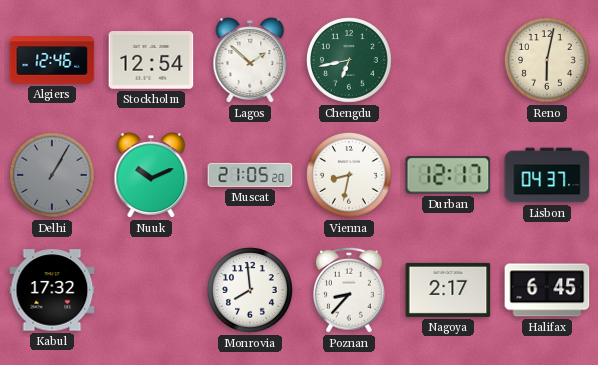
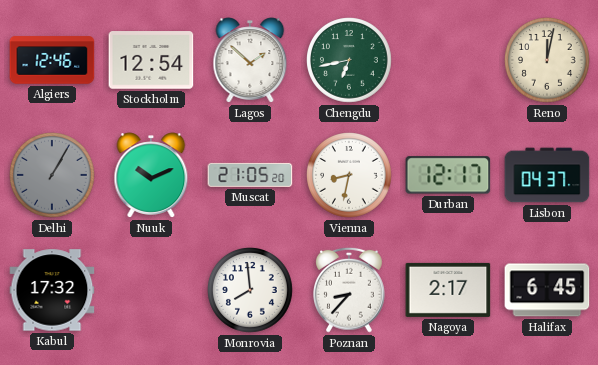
Reno: 6:02 -> 12:02
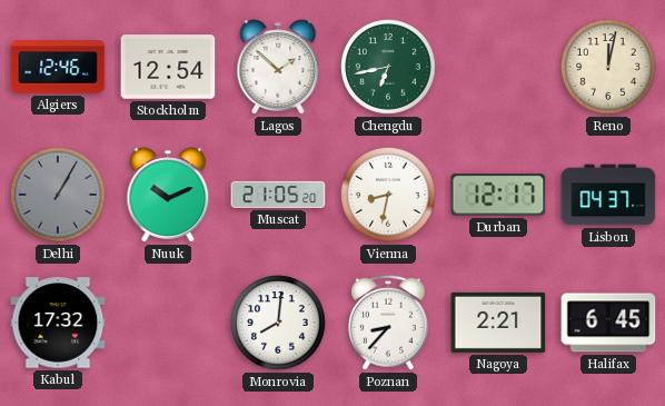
Monrovia: 7:59 -> 8:01
Nagoya: 2:17 -> 2:21
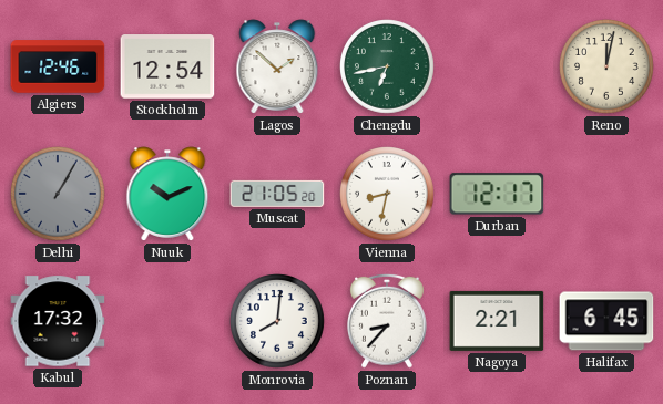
Lisbon: 04:37 -> none
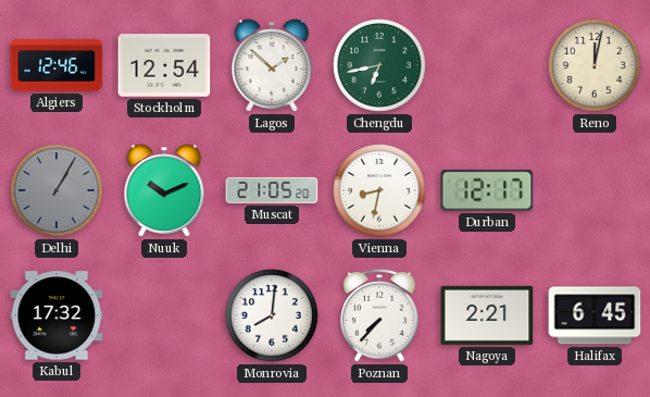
Poznan: 8:37 -> 7:37
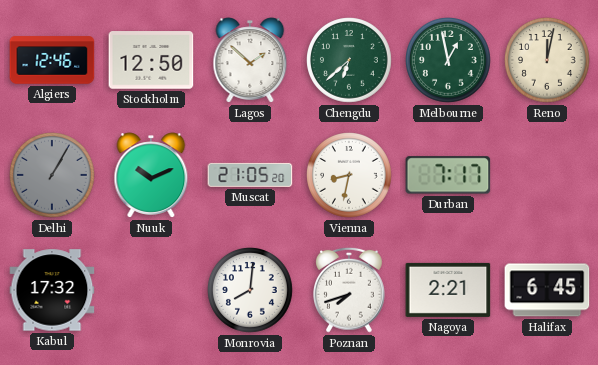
Stockholm: 12:54 -> 12:50
Chengdu: 6:43 -> 6:38
Melbourne: none -> 12:58
Durban: 12:17 -> 7:17
Poznan: 7:37 -> 7:42
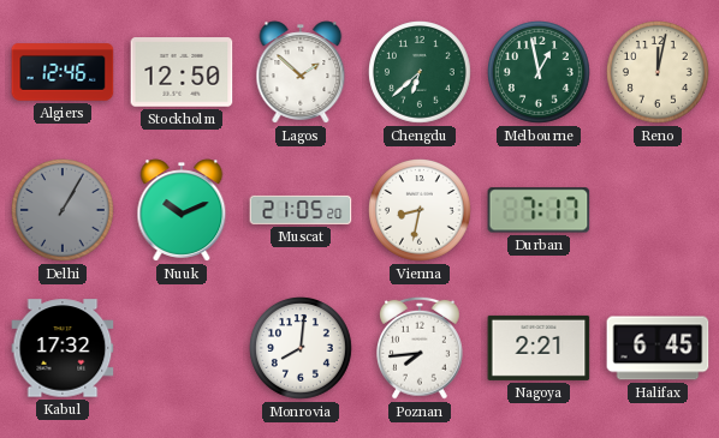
Poznan: 7:42 -> 7:44
